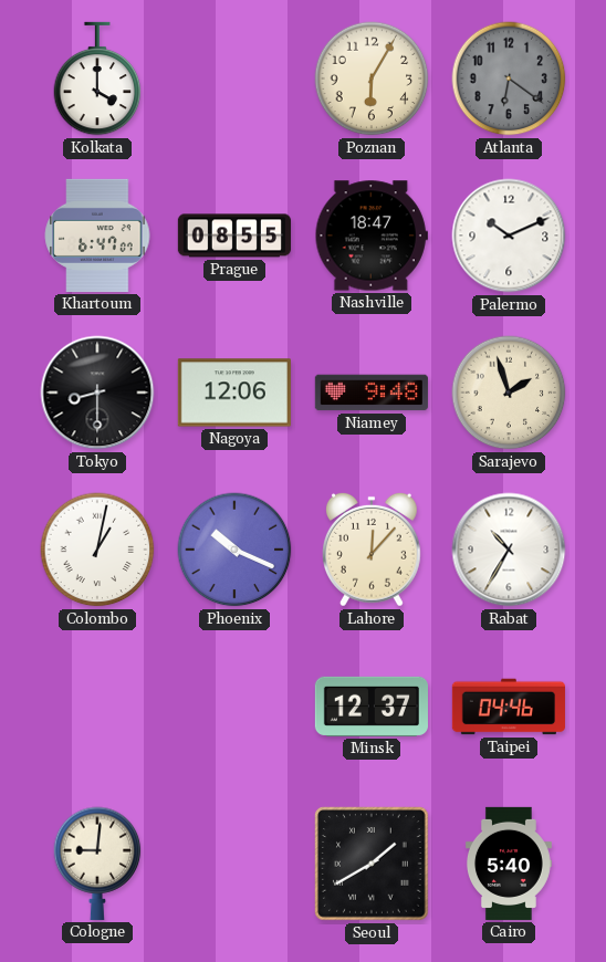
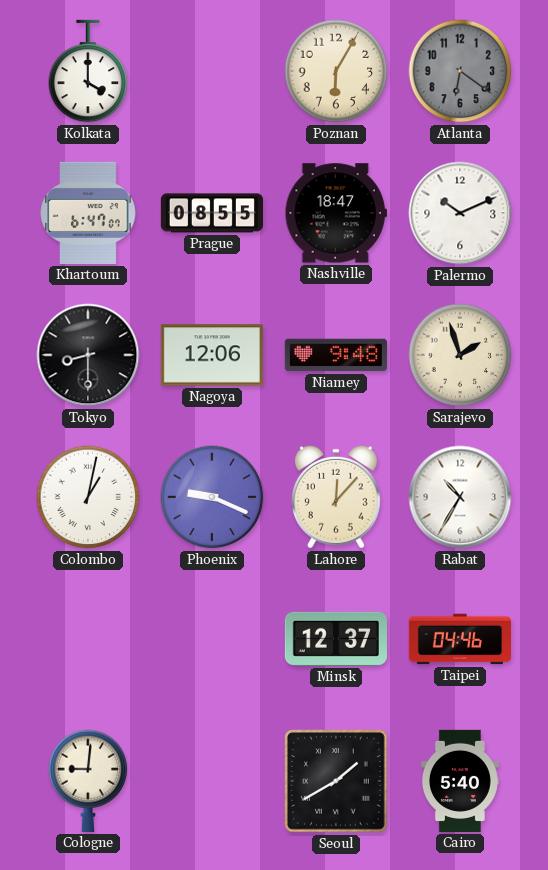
Phoenix: 10:19 -> 9:19
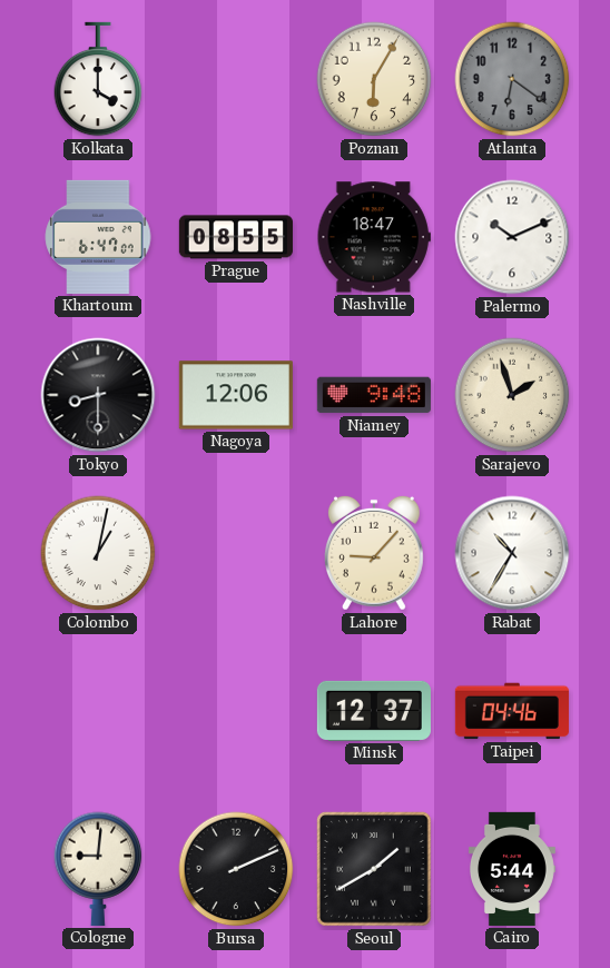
Phoenix: 9:19 -> none
Lahore: 12:07 -> 9:07
Bursa: none -> 2:11
Cairo: 5:40 -> 5:44
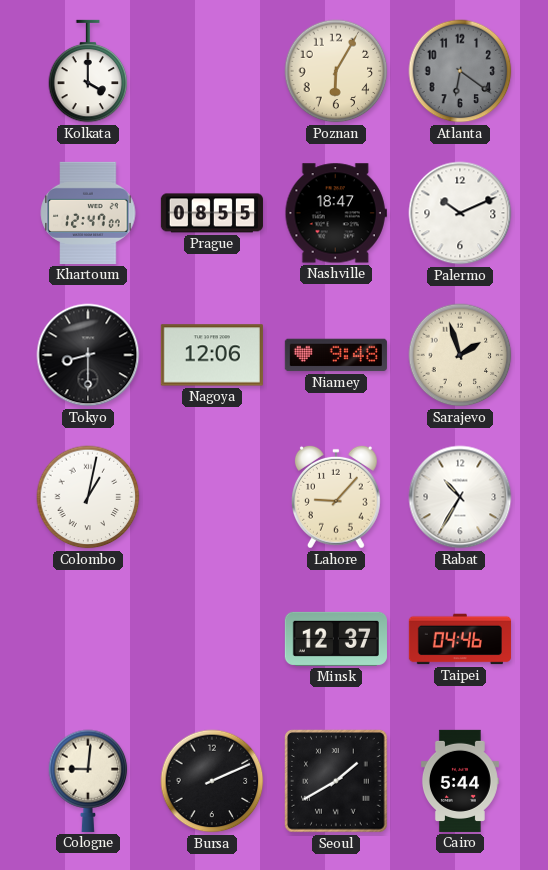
Khartoum: 6:47 -> 12:47
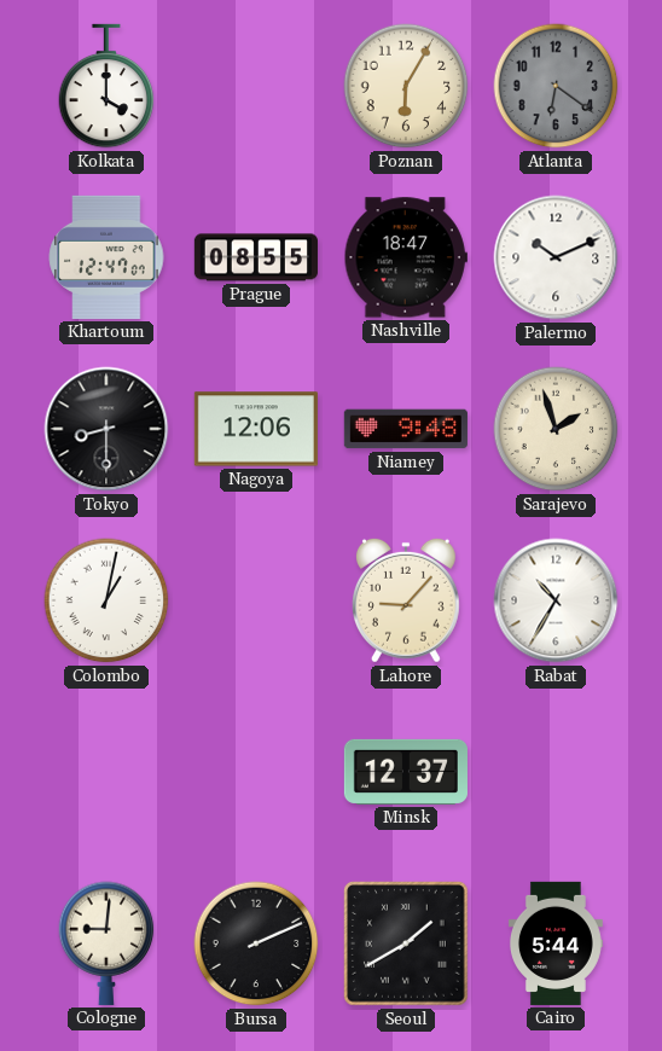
Taipei: 04:46 -> none
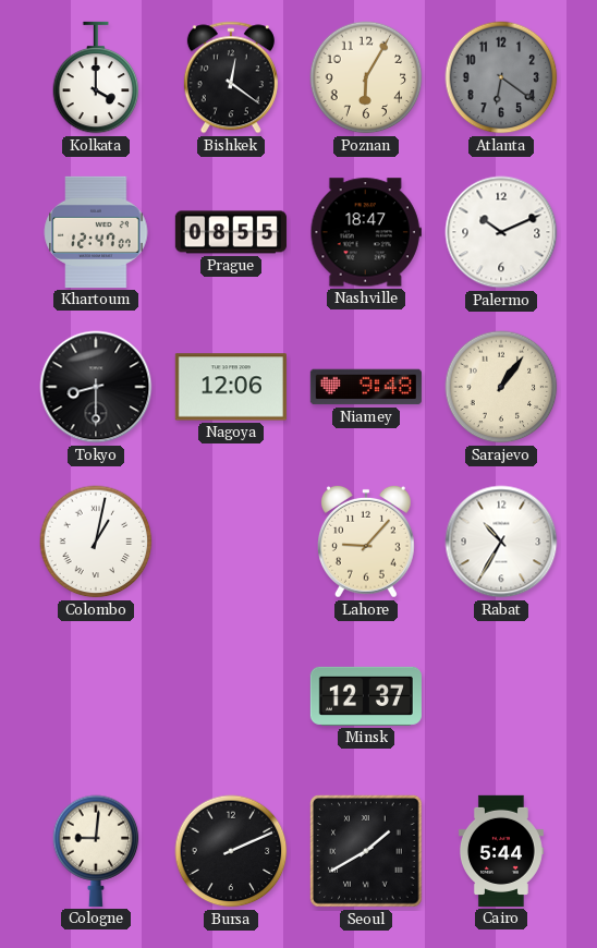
Bishkek: none -> 12:21
Sarajevo: 1:57 -> 1:06
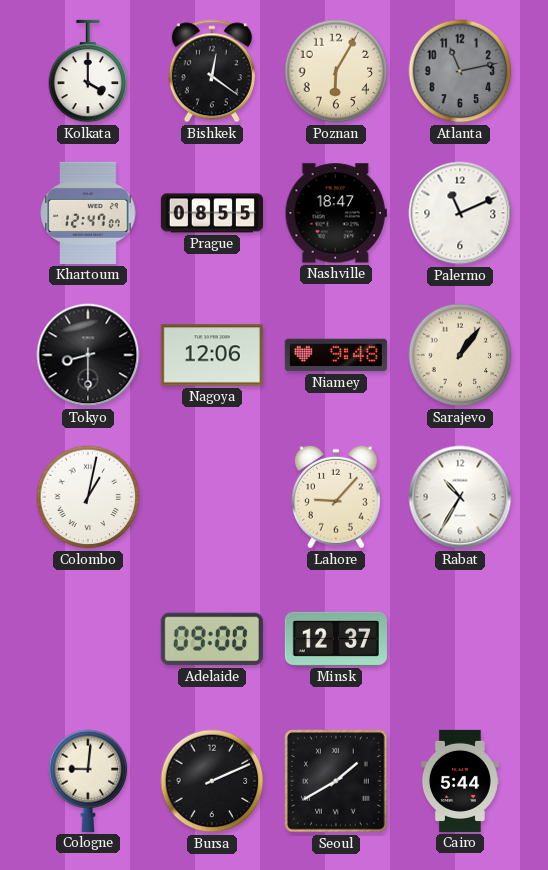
Atlanta: 6:21 -> 11:13
Palermo: 10:11 -> 11:11
Adelaide: none -> 09:00
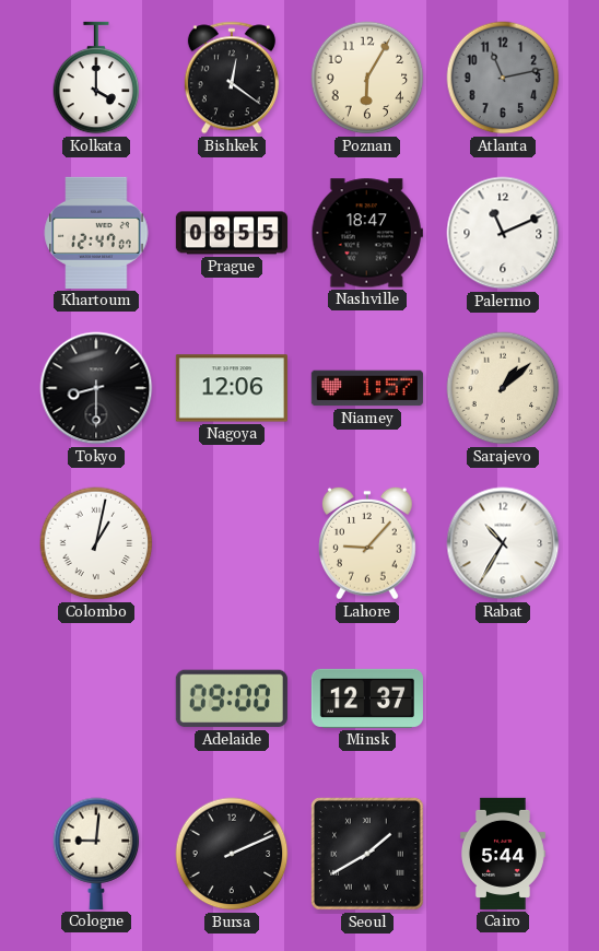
Niamey: 9:48 -> 1:57
Sarajevo: 1:06 -> 1:08
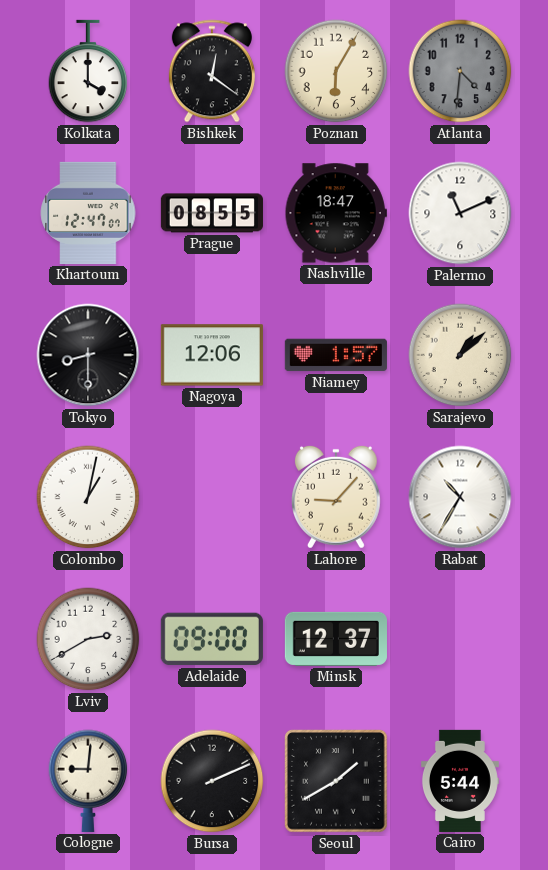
Atlanta: 11:13 -> 4:31
Lviv: none -> 2:40
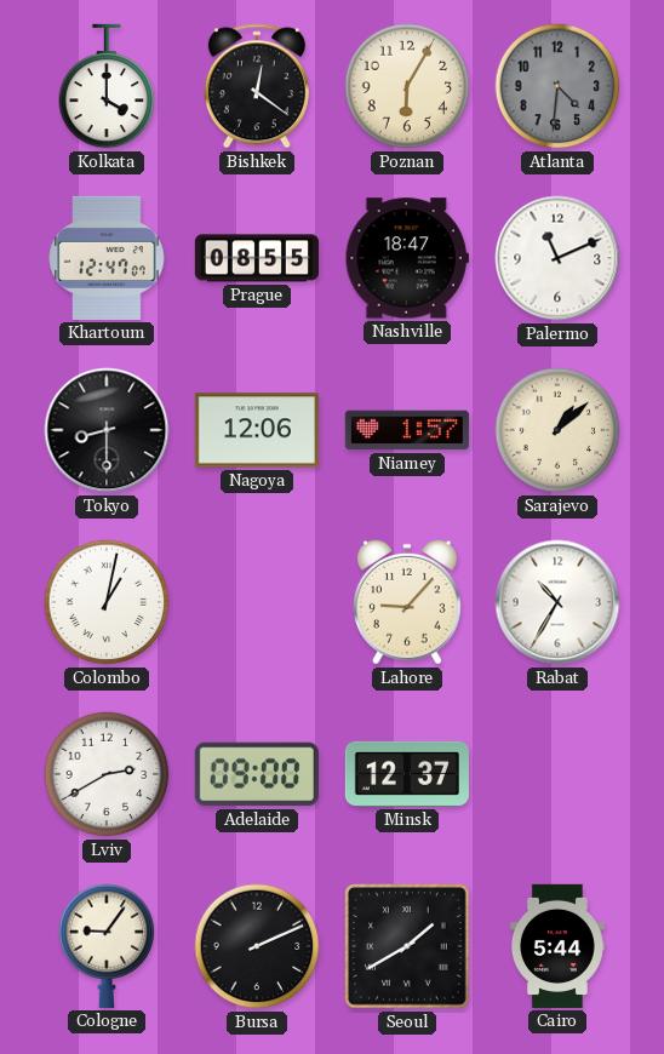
Cologne: 9:01 -> 9:06
